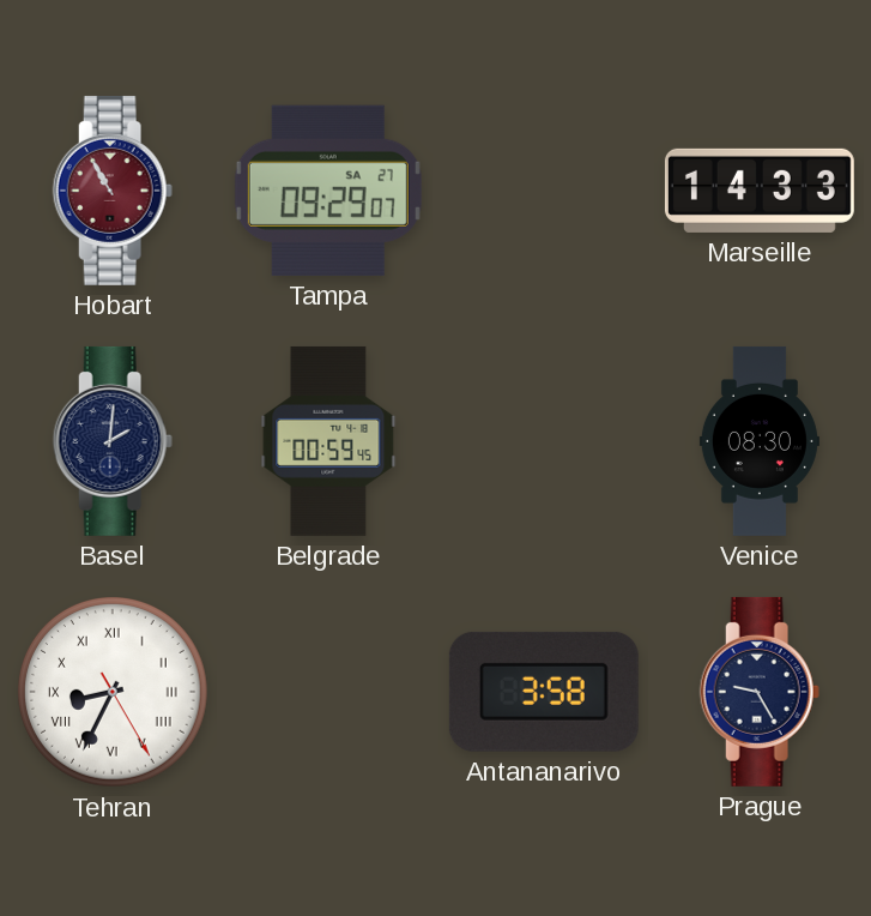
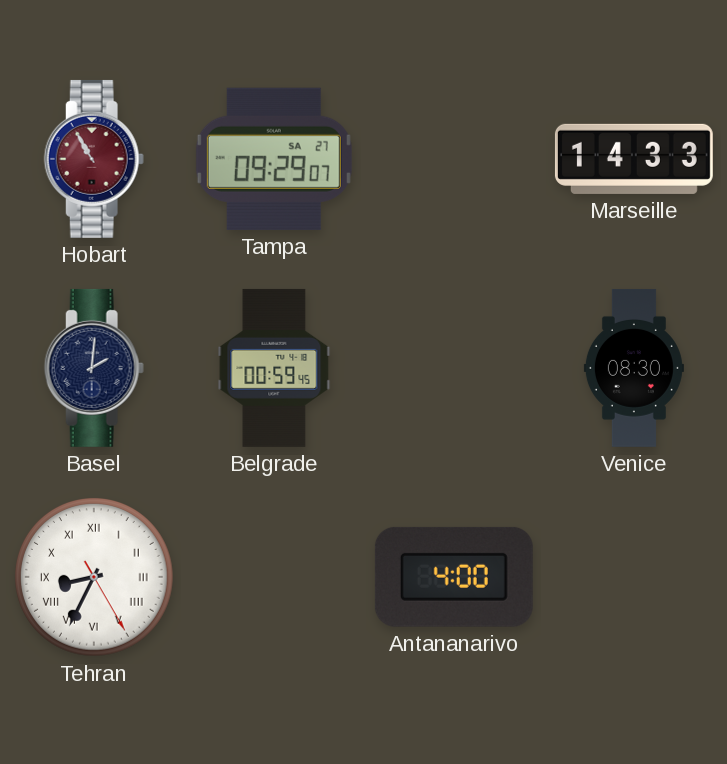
Antananarivo: 3:58 -> 4:00
Prague: 9:25 -> none
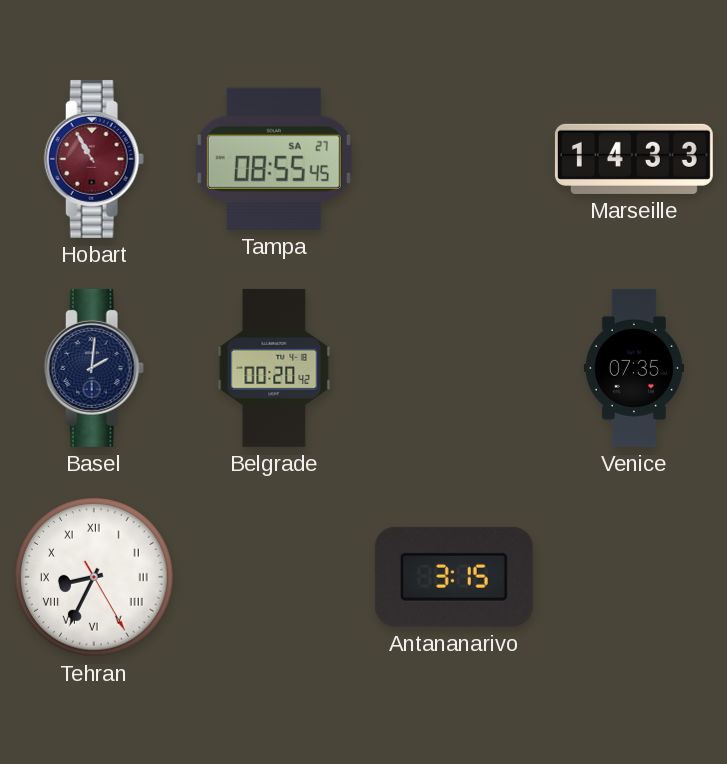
Tampa: 09:29 -> 08:55
Belgrade: 00:59 -> 00:20
Venice: 08:30 -> 07:35
Antananarivo: 4:00 -> 3:15
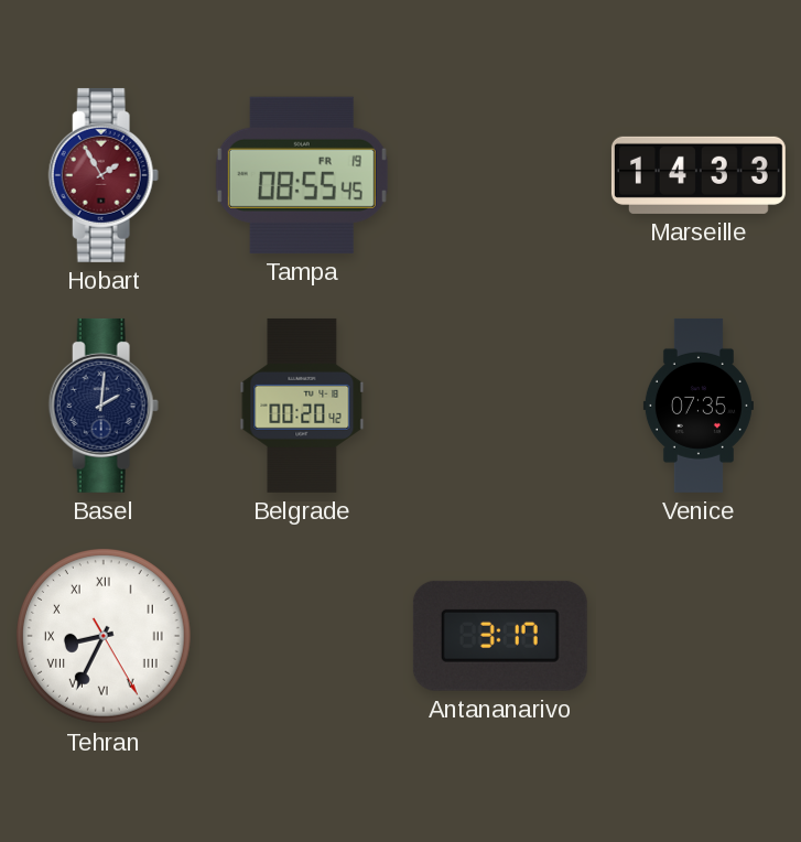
Hobart: 10:55 -> 1:55
Tampa date: SA 27 -> FR 19
Antananarivo: 3:15 -> 3:17
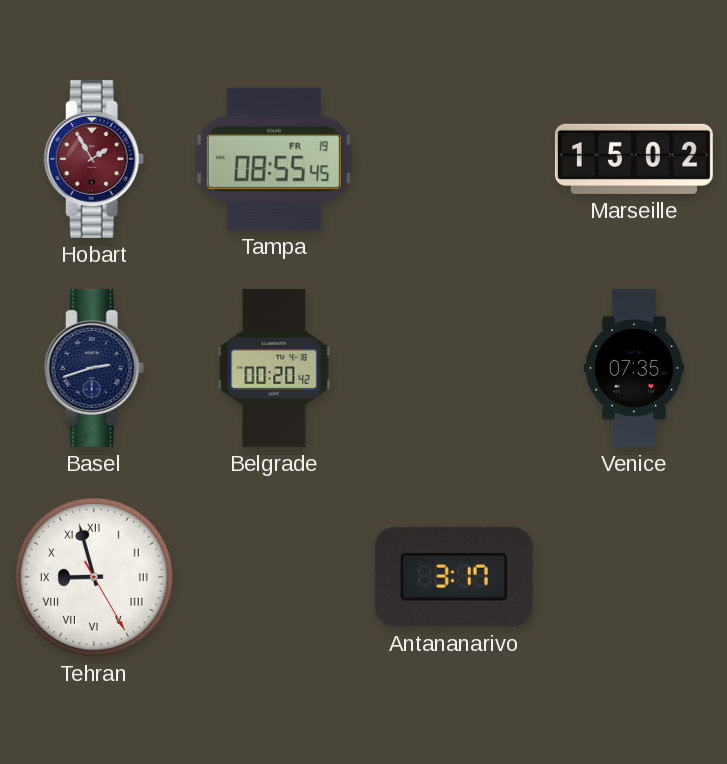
Marseille: 14:33 -> 15:02
Basel: 2:01 -> 2:42
Tehran: 8:34 -> 8:57
